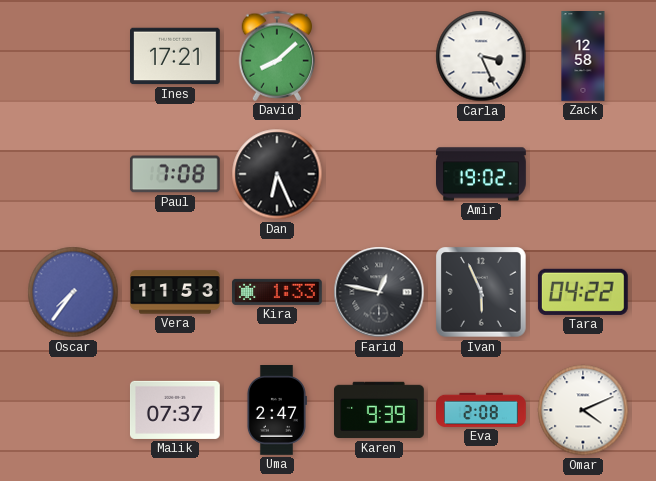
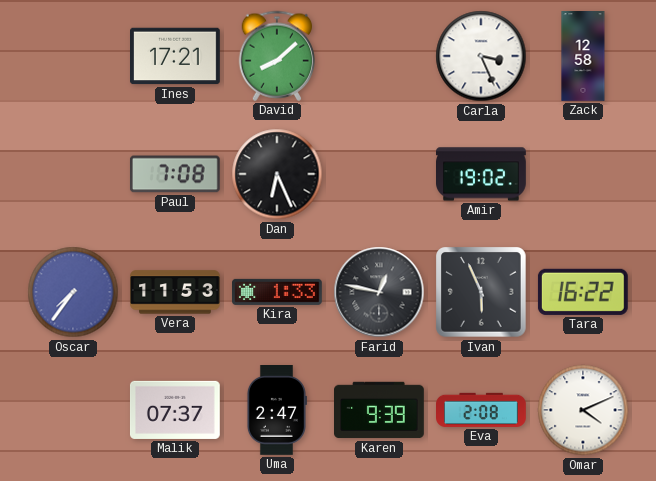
Tara: 04:22 -> 16:22
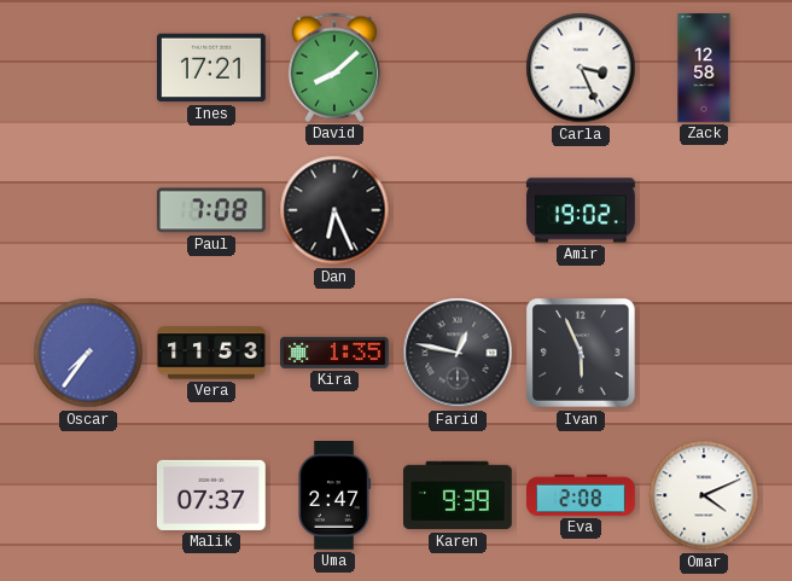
Kira: 1:33 -> 1:35
Tara: 16:22 -> none
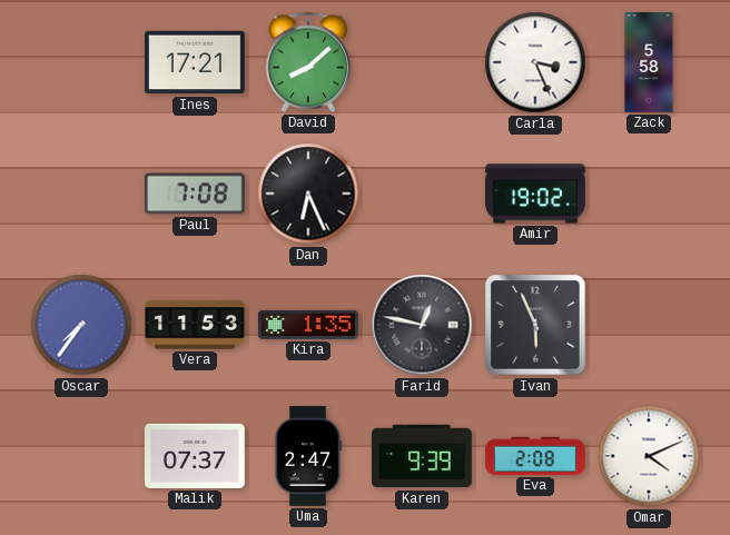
Zack: 12:58 -> 5:58
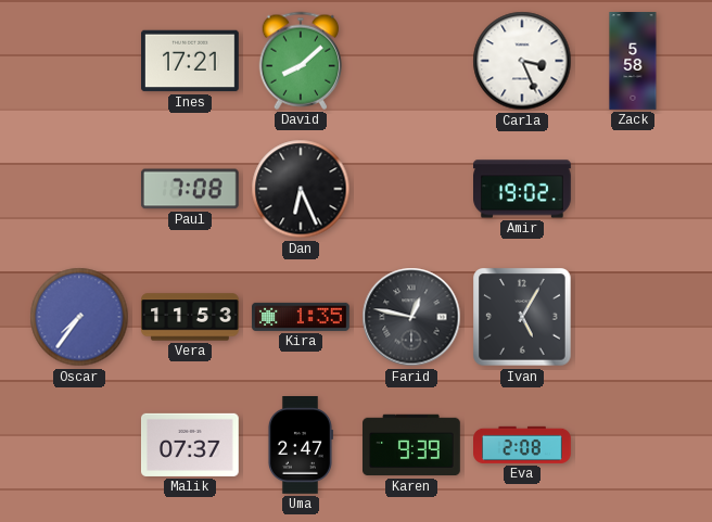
Ivan: 5:56 -> 5:05
Omar: 4:11 -> none
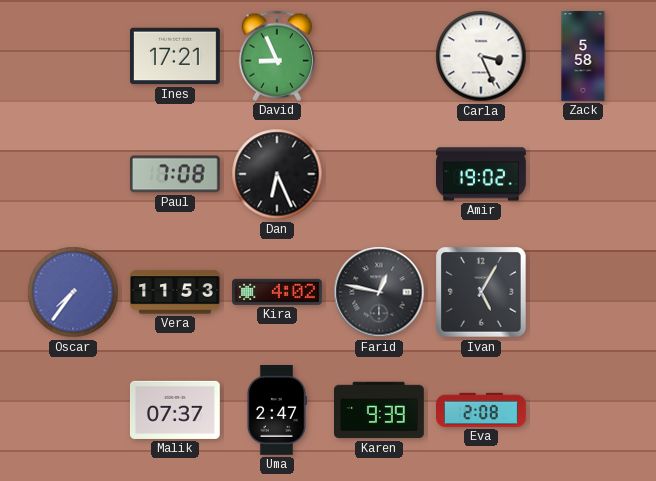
David: 8:08 -> 8:56
Kira: 1:35 -> 4:02
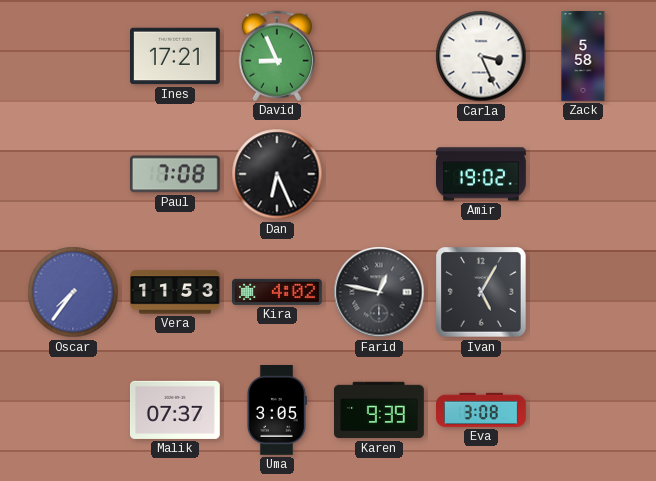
Uma: 2:47 -> 3:05
Eva: 2:08 -> 3:08
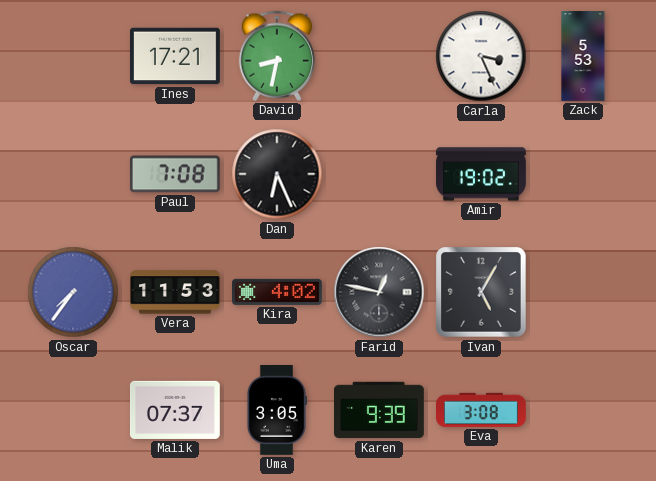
David: 8:56 -> 8:32
Zack: 5:58 -> 5:53
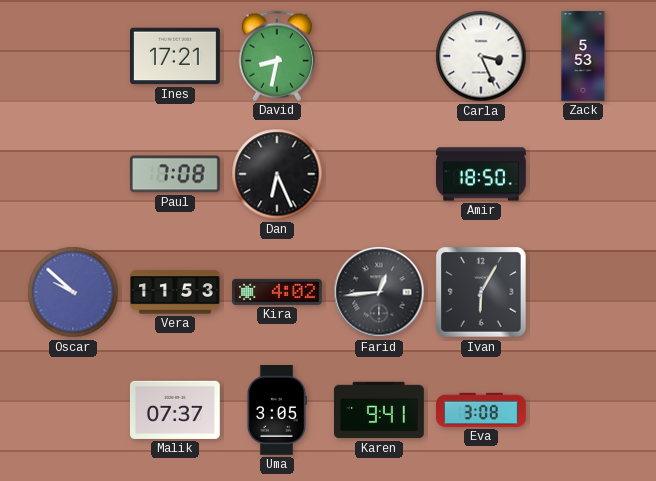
Amir: 19:02 -> 18:50
Oscar: 7:36 -> 9:52
Farid: 12:47 -> 12:44
Ivan: 5:05 -> 6:05
Karen: 9:39 -> 9:41
